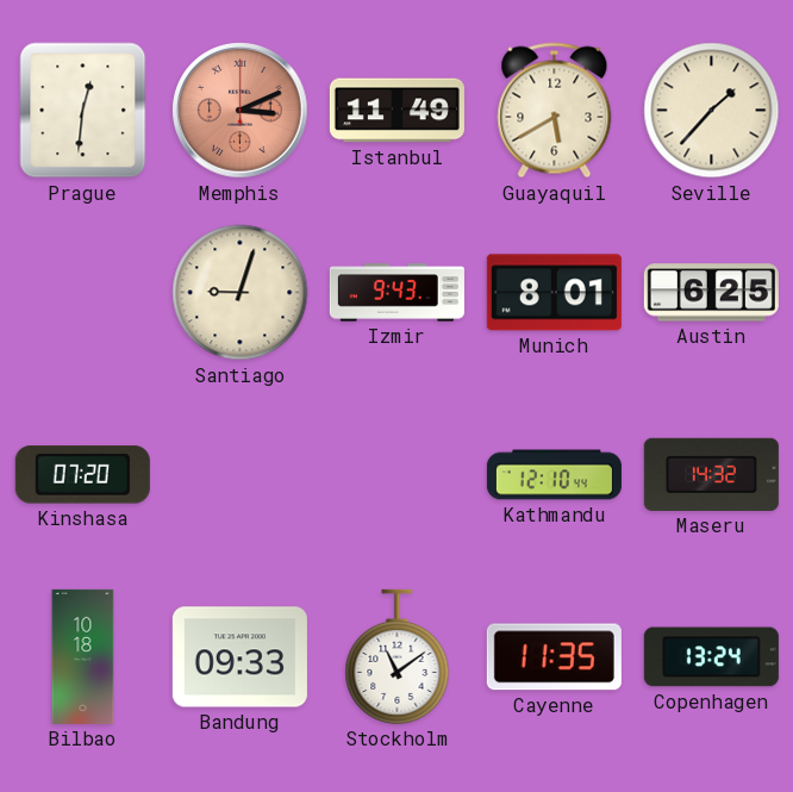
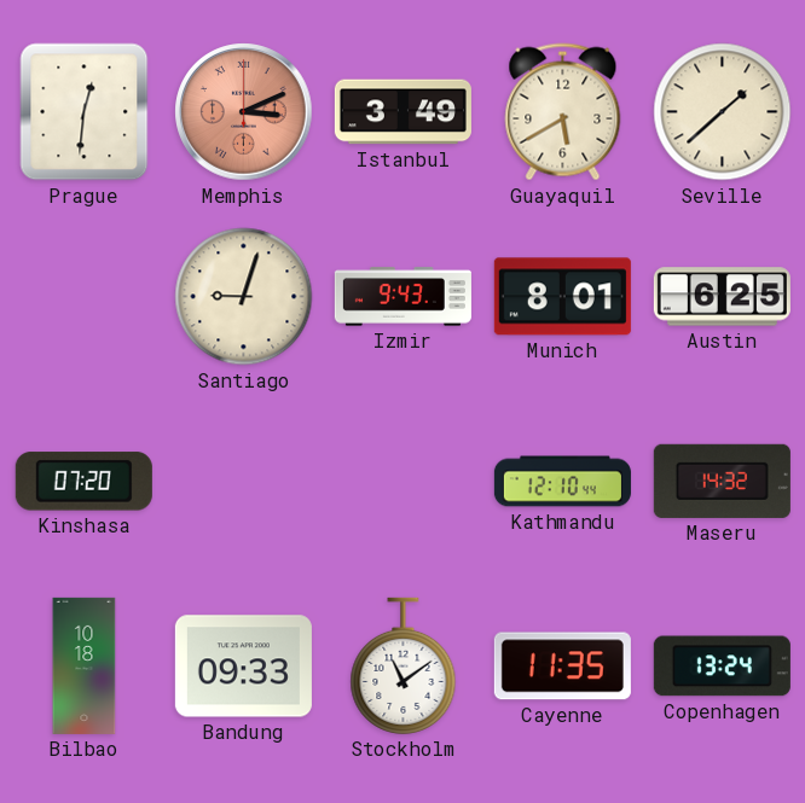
Istanbul: 11:49 -> 3:49
Seville: 1:37 -> 1:38
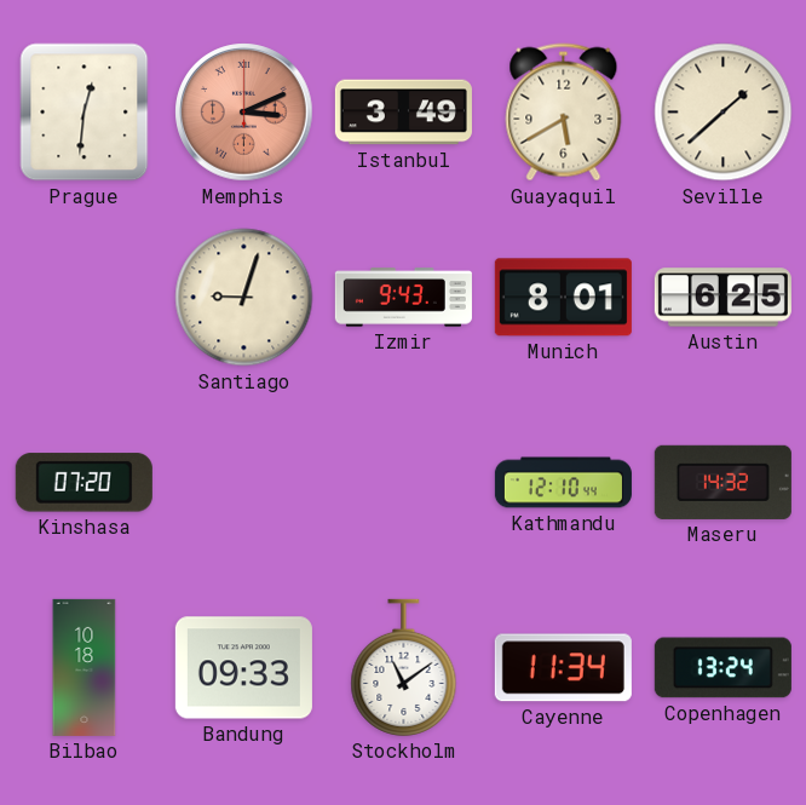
Cayenne: 11:35 -> 11:34
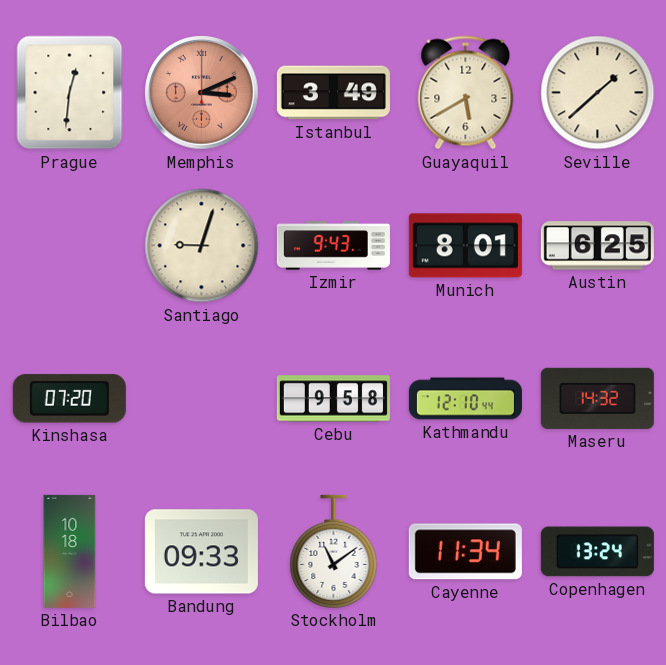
Cebu: none -> 9:58
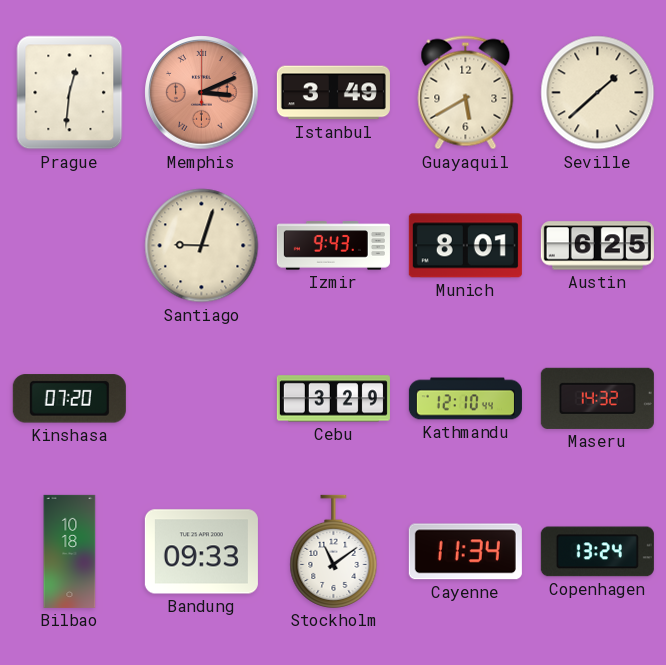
Cebu: 9:58 -> 3:29
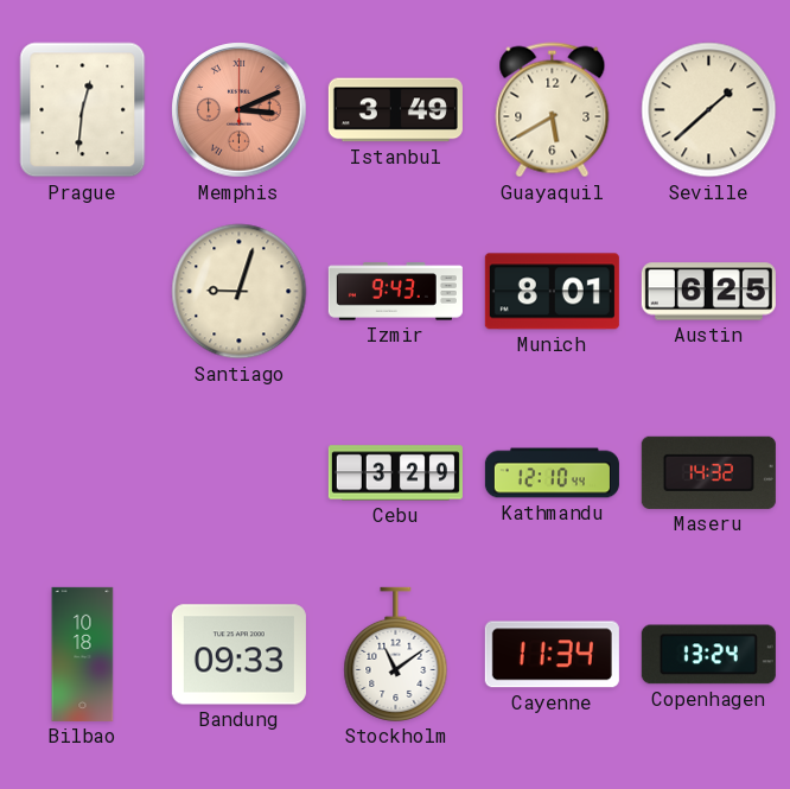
Kinshasa: 07:20 -> none
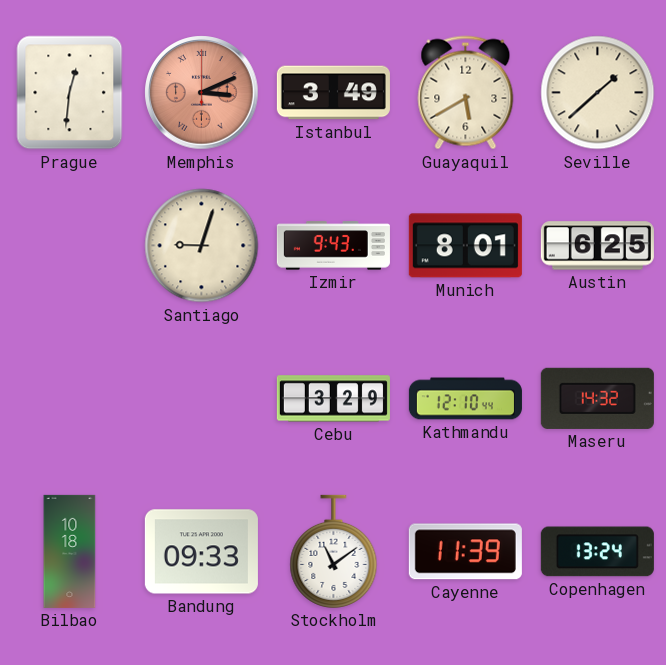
Cayenne: 11:34 -> 11:39
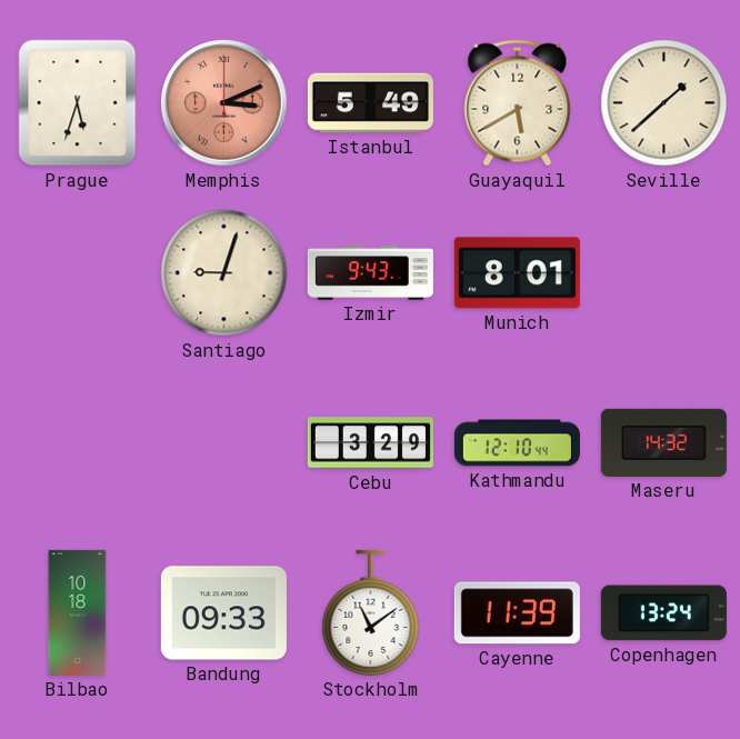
Prague: 12:31 -> 5:33
Istanbul: 3:49 -> 5:49
Austin: 6:25 -> none
